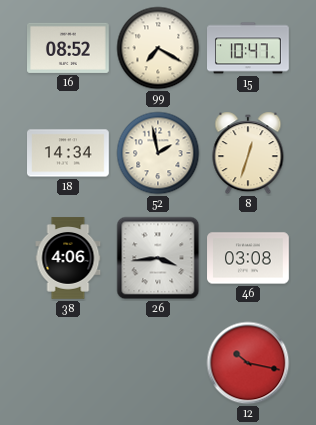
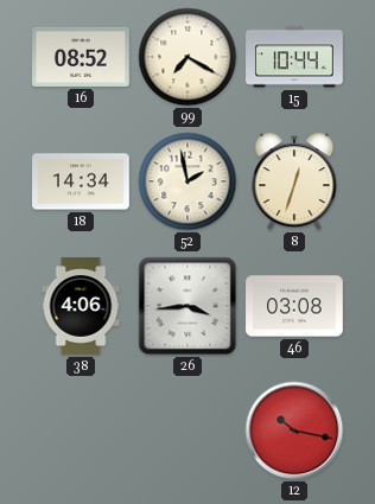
15: 10:47 -> 10:44
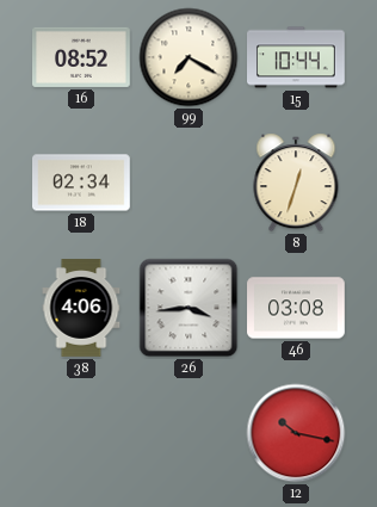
18: 14:34 -> 02:34
52: 1:58 -> none
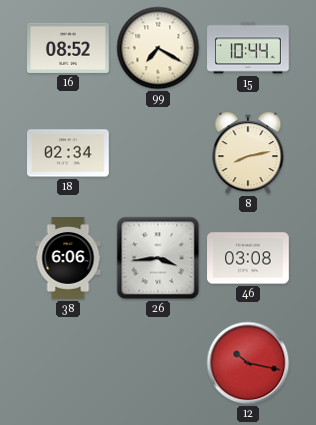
8: 12:33 -> 8:13
38: 4:06 -> 6:06
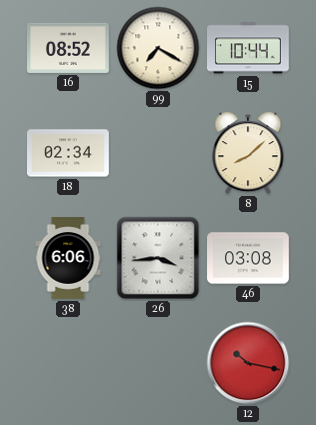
8: 8:13 -> 8:08
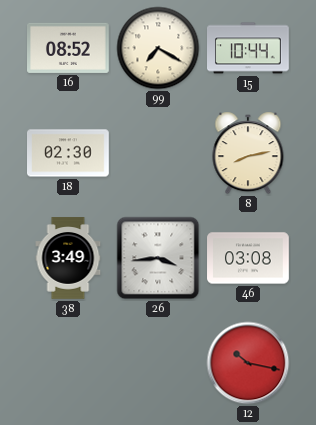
18: 02:34 -> 02:30
8: 8:08 -> 8:13
38: 6:06 -> 3:49
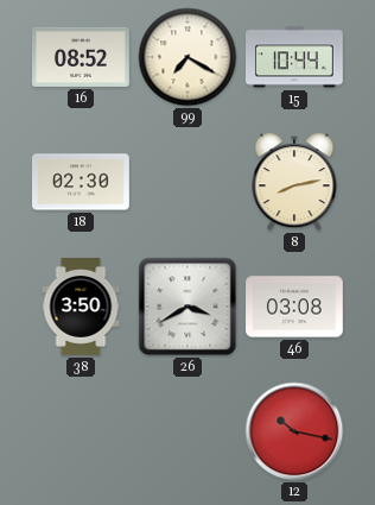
38: 3:49 -> 3:50
26: 3:44 -> 3:40
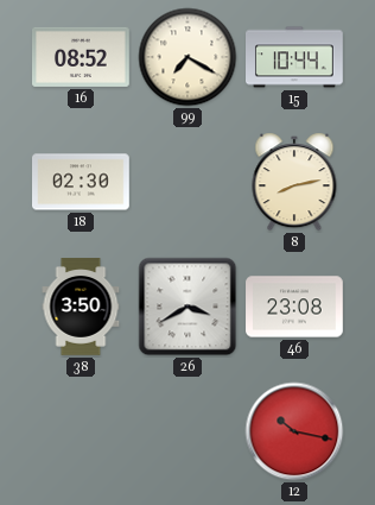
46: 03:08 -> 23:08
